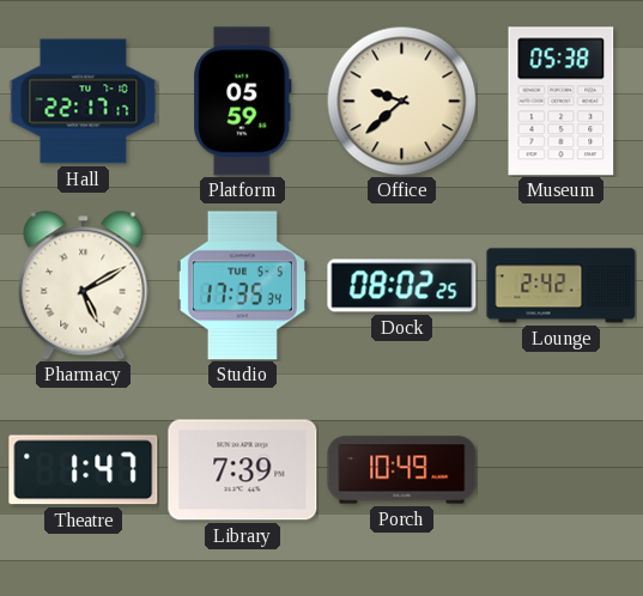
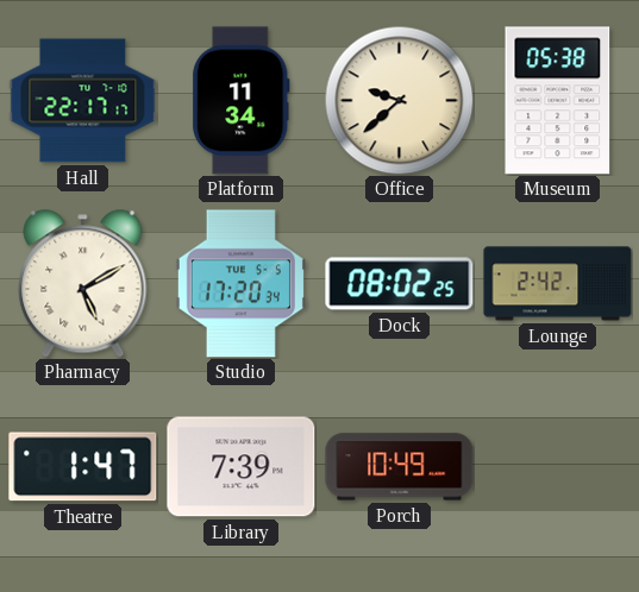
Platform: 05:59 -> 11:34
Studio: 17:35 -> 17:20
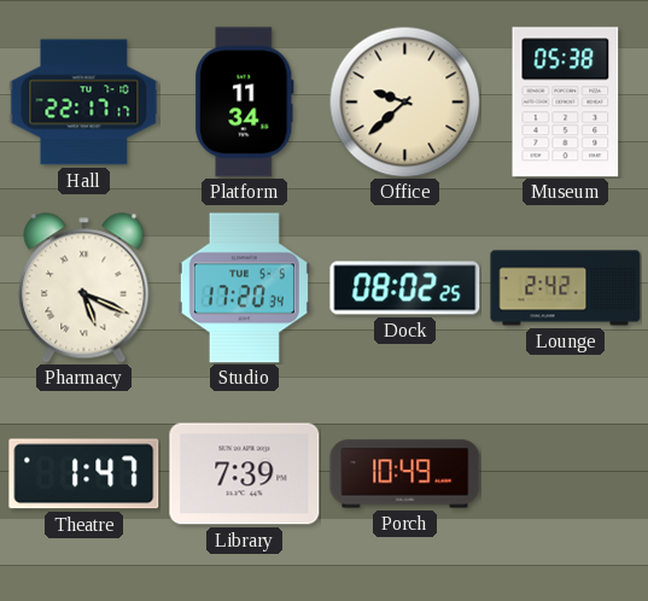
Pharmacy: 5:10 -> 5:19
